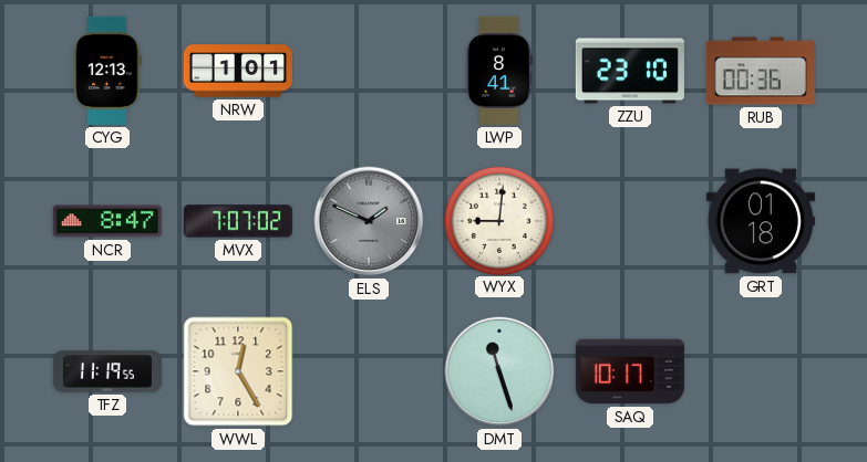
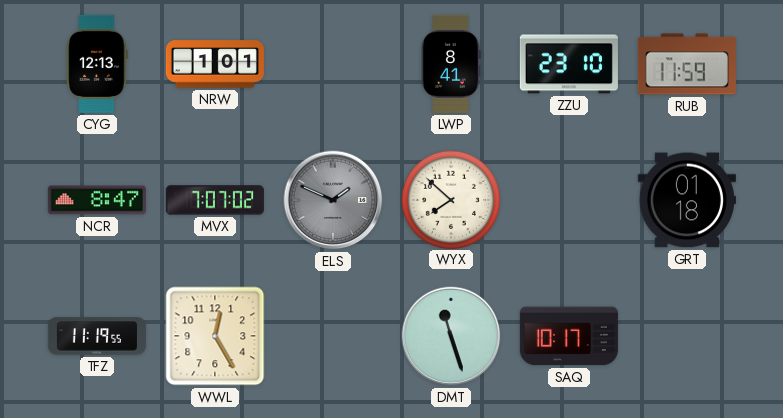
RUB: 00:36 -> 11:59
WYX: 9:01 -> 7:52
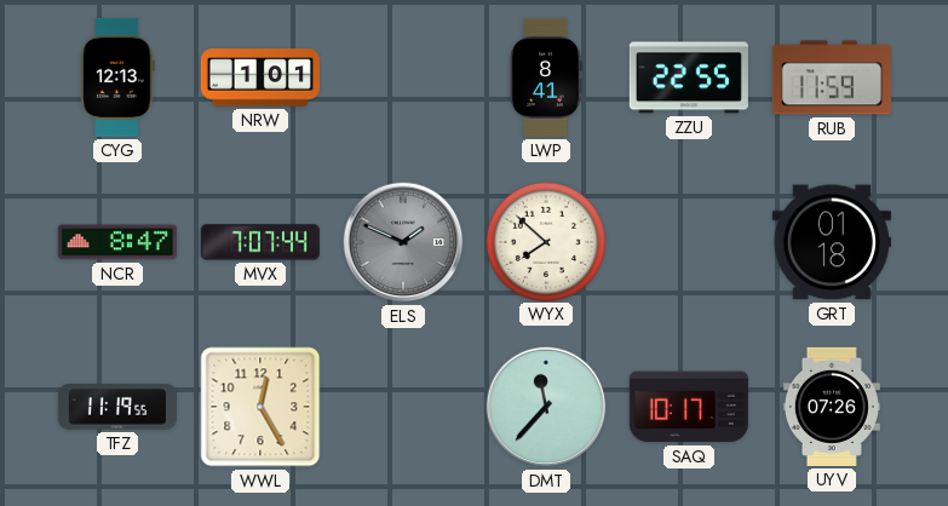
ZZU: 23:10 -> 22:55
MVX: 7:07:02 -> 7:07:44
DMT: 11:27 -> 11:37
UYV: none -> 07:26
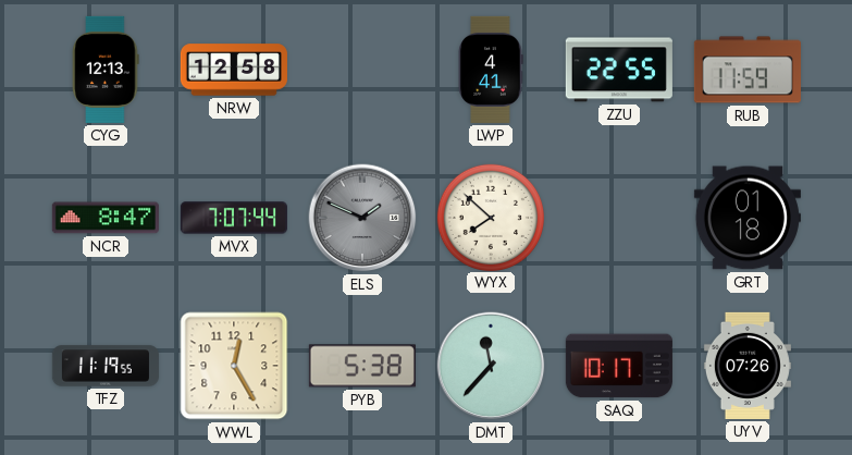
NRW: 1:01 -> 12:58
LWP: 8:41 -> 4:41
PYB: none -> 5:38
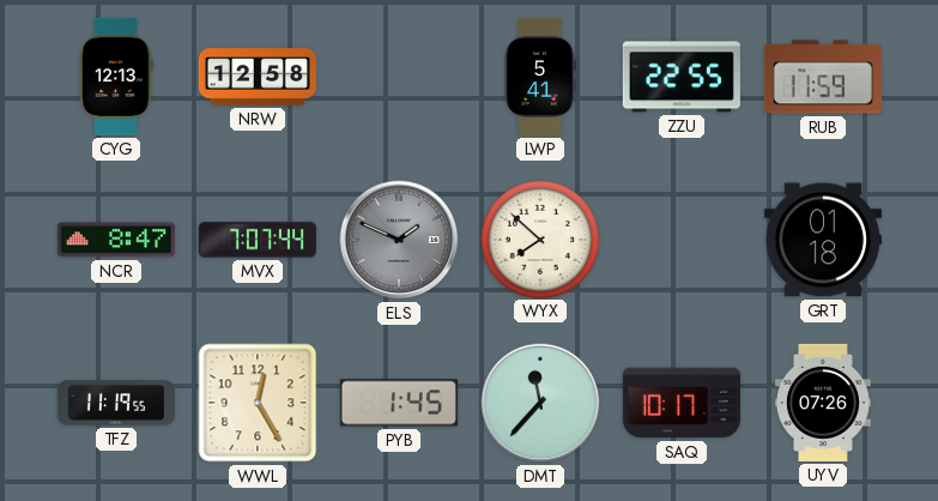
LWP: 4:41 -> 5:41
PYB: 5:38 -> 1:45
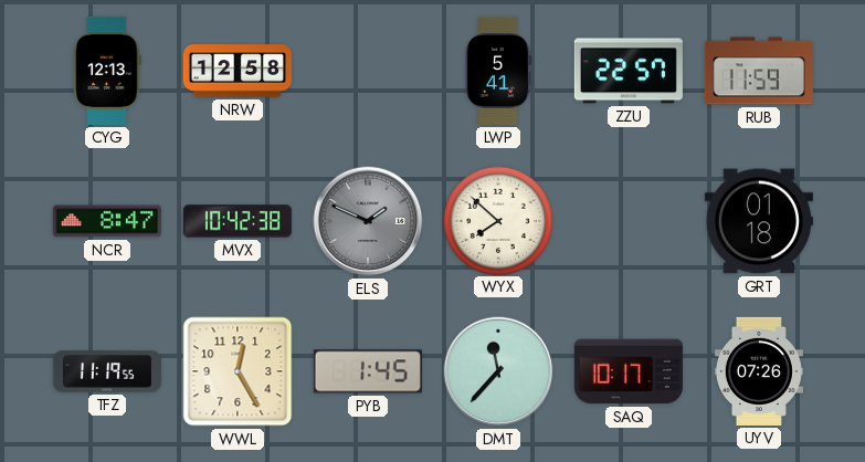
ZZU: 22:55 -> 22:57
MVX: 7:07 -> 10:42
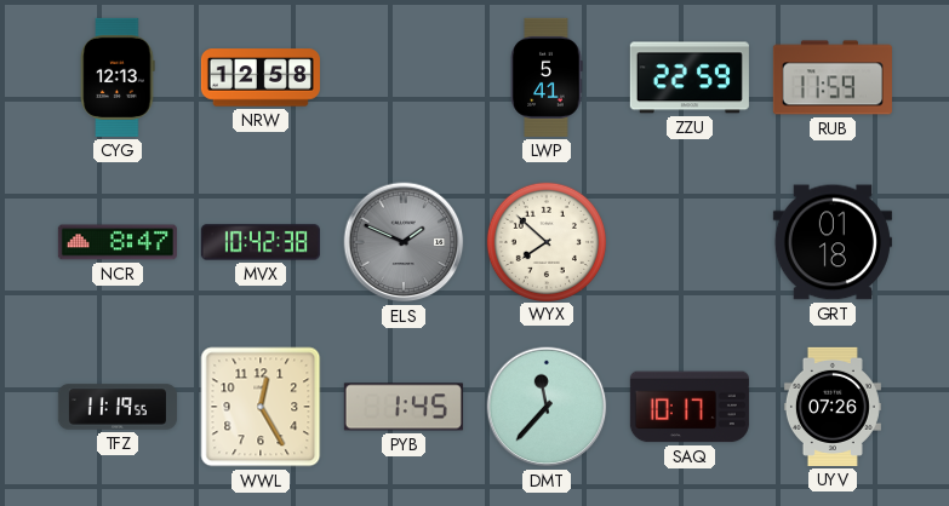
ZZU: 22:57 -> 22:59
